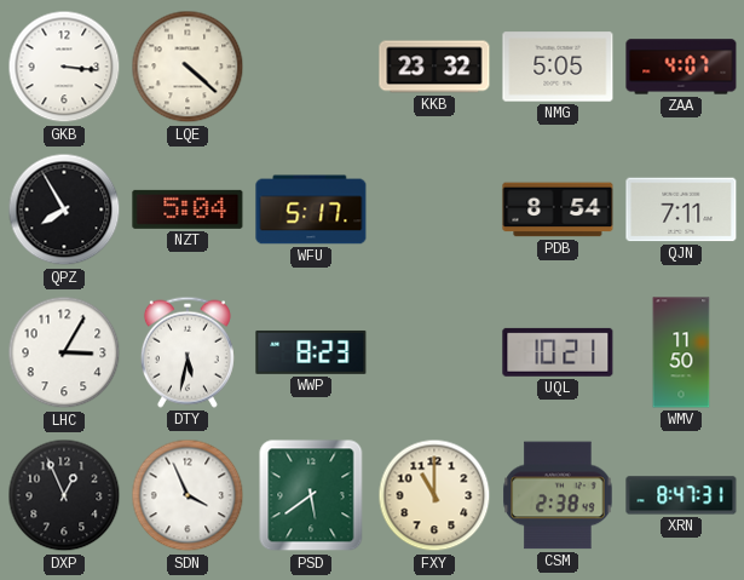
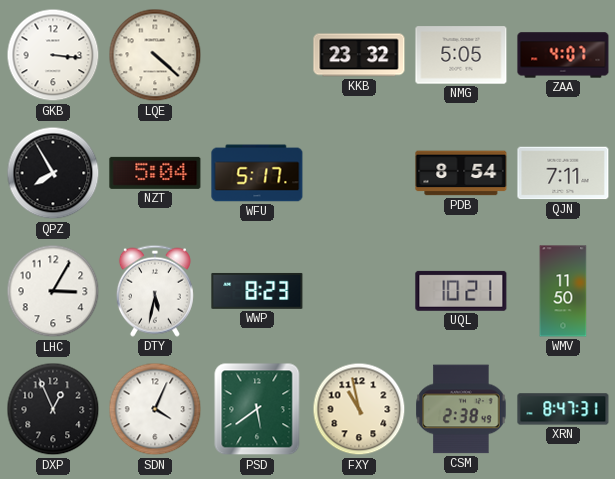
SDN: 3:56 -> 4:04
FXY: 11:00 -> 10:58
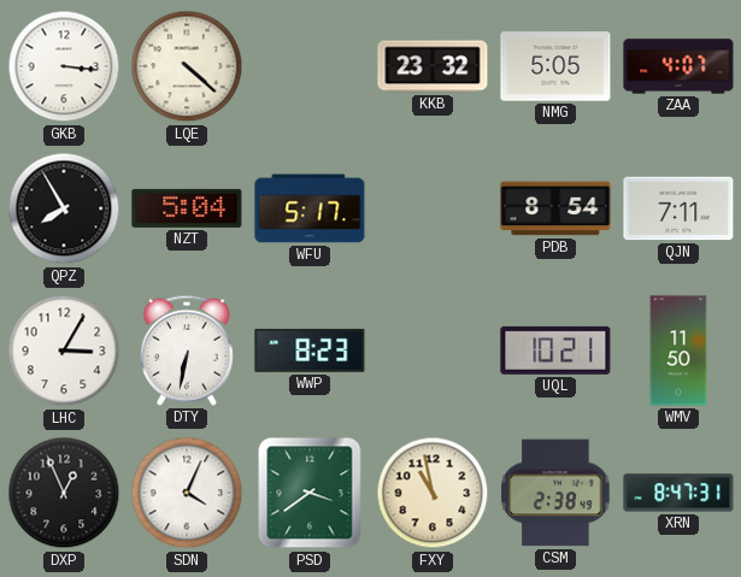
DTY: 5:32 -> 6:32
PSD: 5:39 -> 3:39
